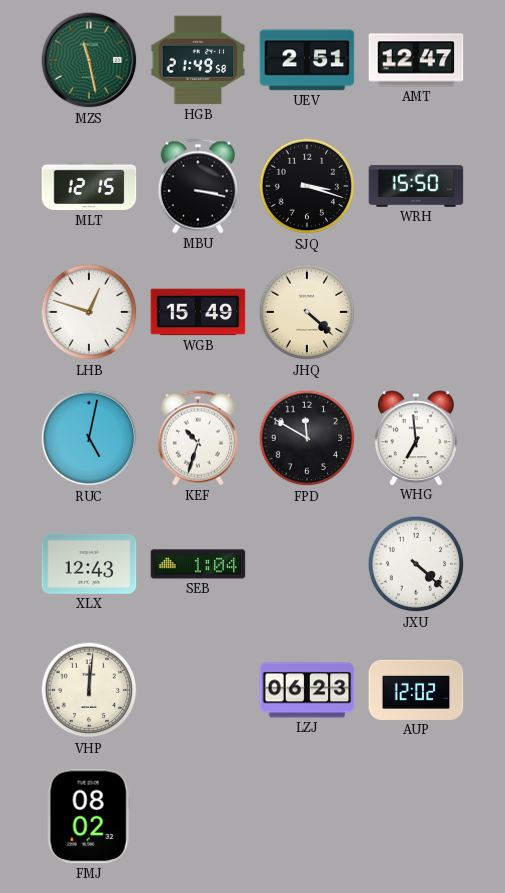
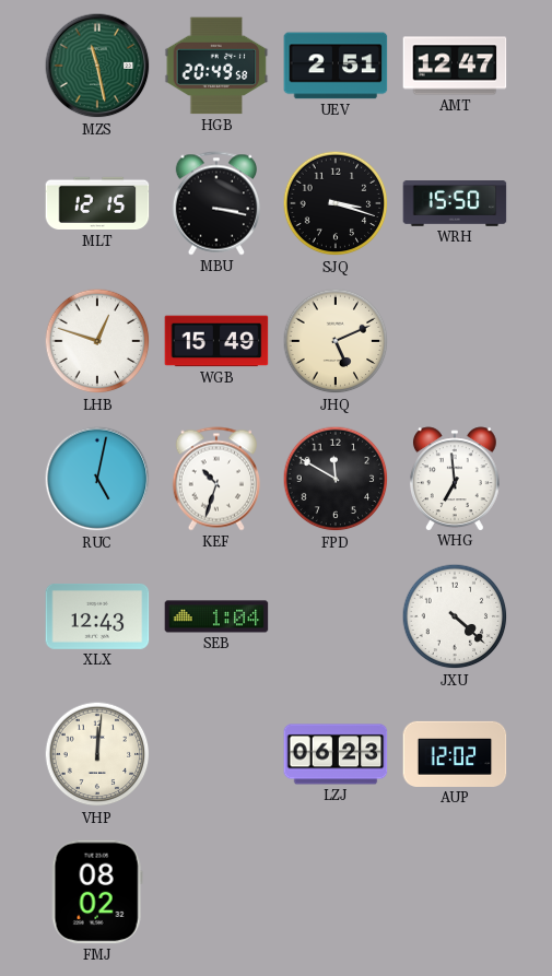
HGB: 21:49 -> 20:49
JHQ: 4:22 -> 5:11
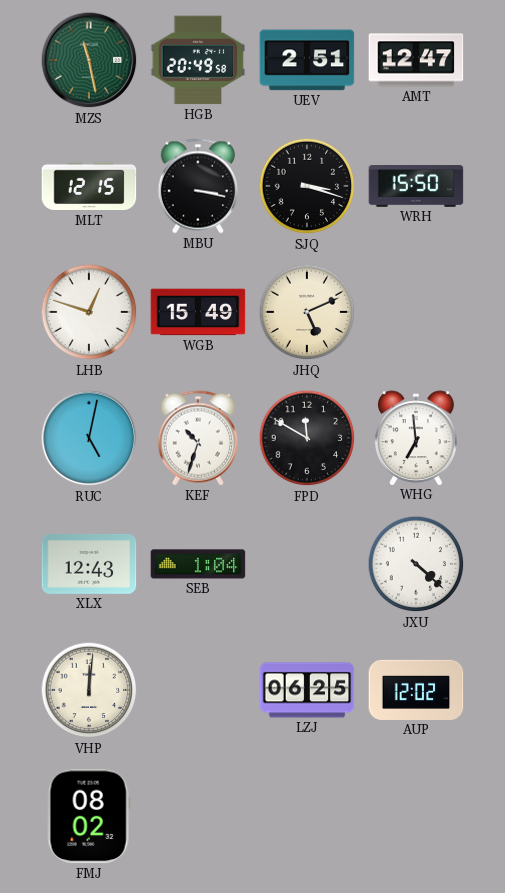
LZJ: 06:23 -> 06:25
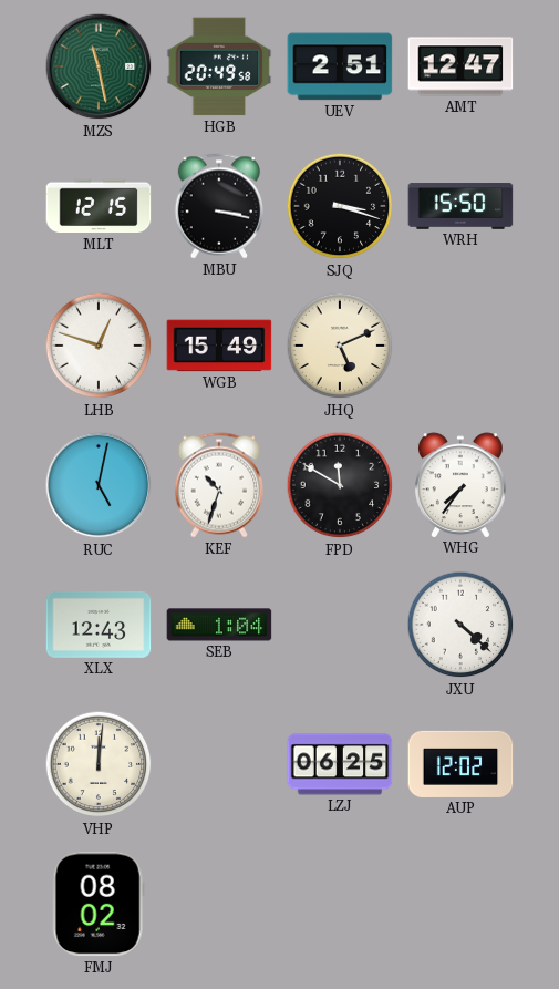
WHG: 6:59 -> 7:36
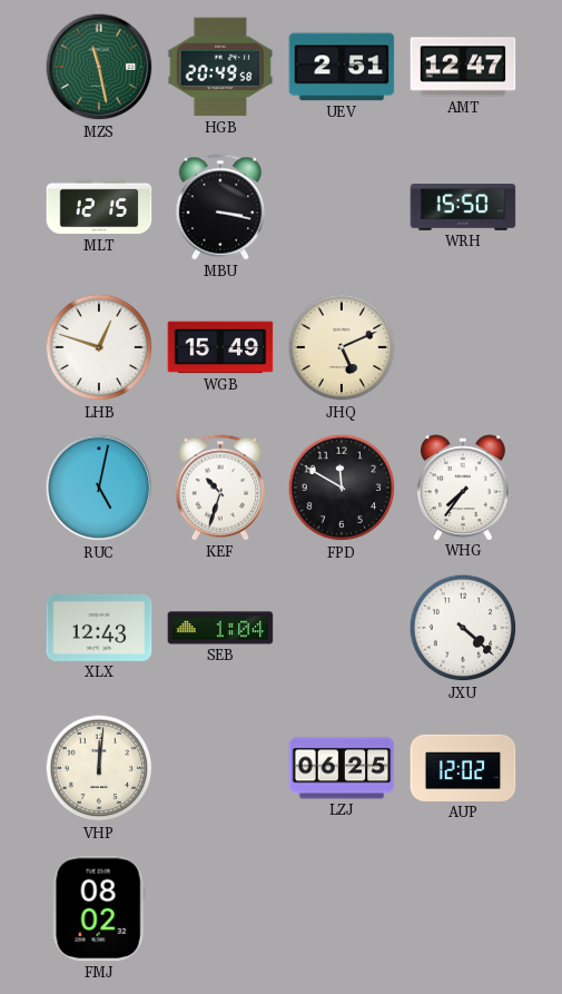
SJQ: 3:18 -> none
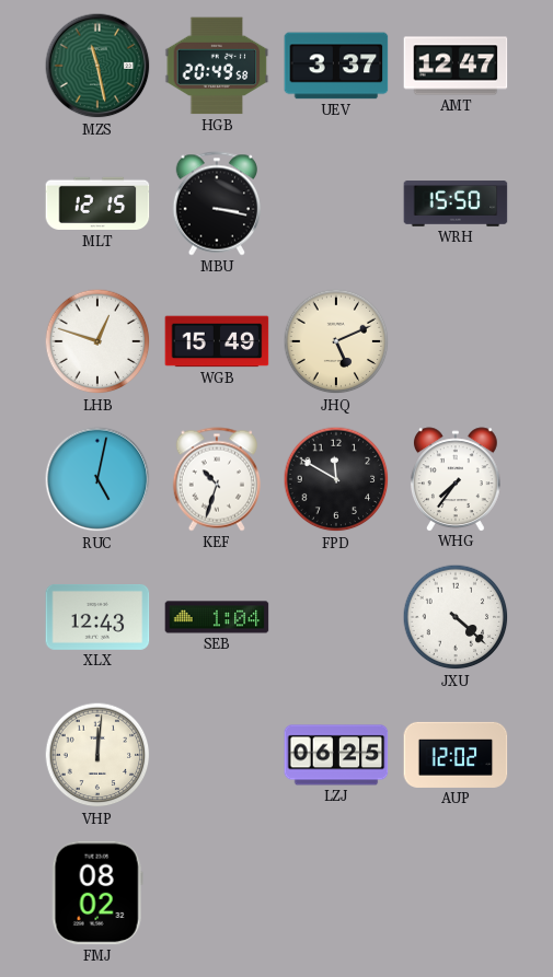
UEV: 2:51 -> 3:37
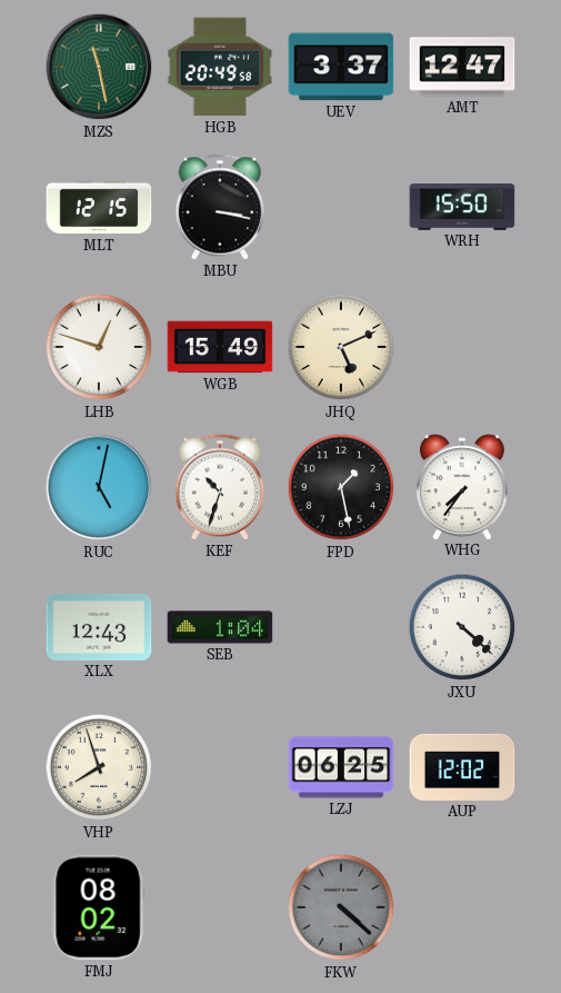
FPD: 11:50 -> 1:28
VHP: 12:01 -> 7:57
FKW: none -> 4:22
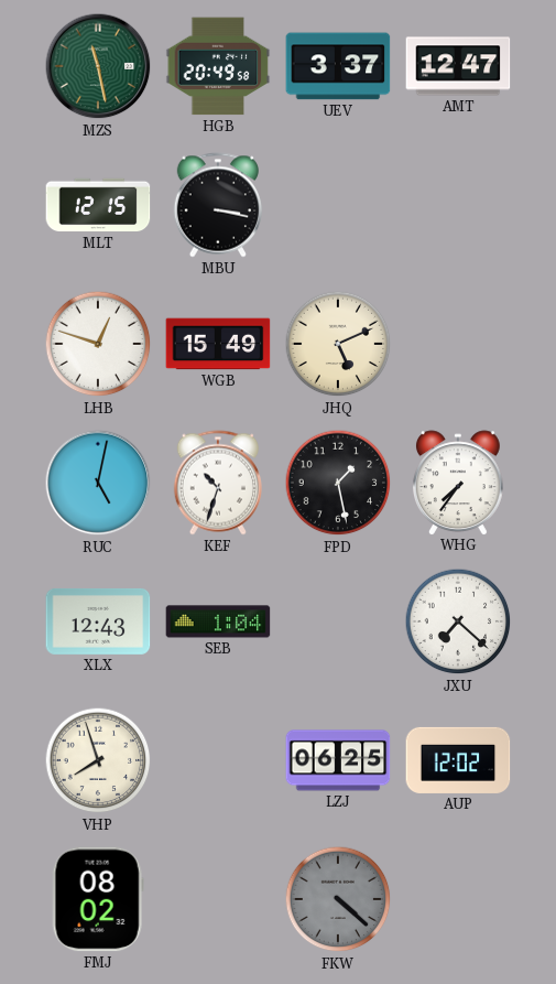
WRH: 15:50 -> none
JXU: 4:22 -> 7:22
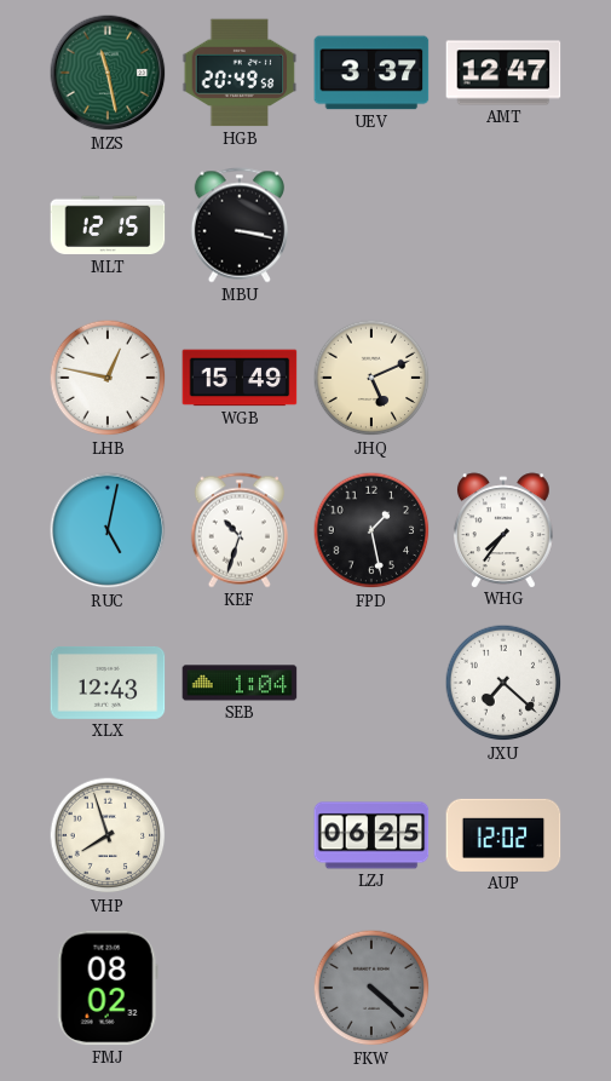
LHB: 12:48 -> 12:47
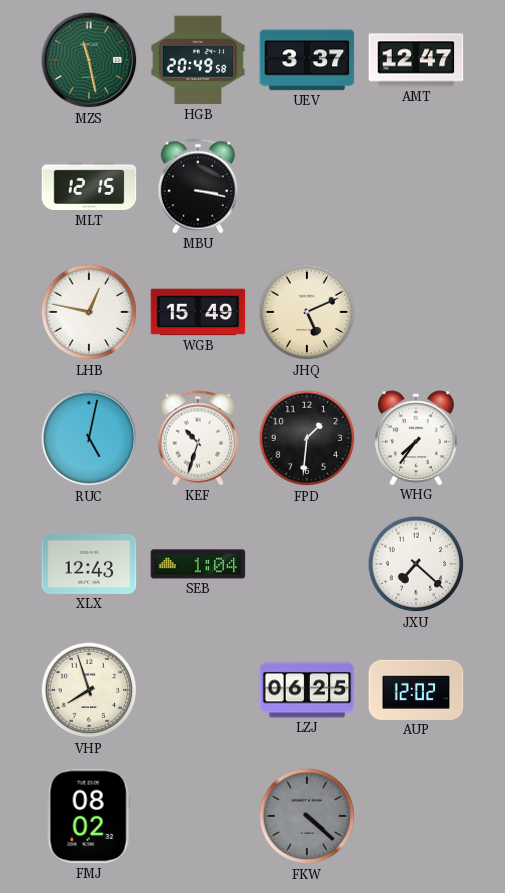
FPD: 1:28 -> 1:31
